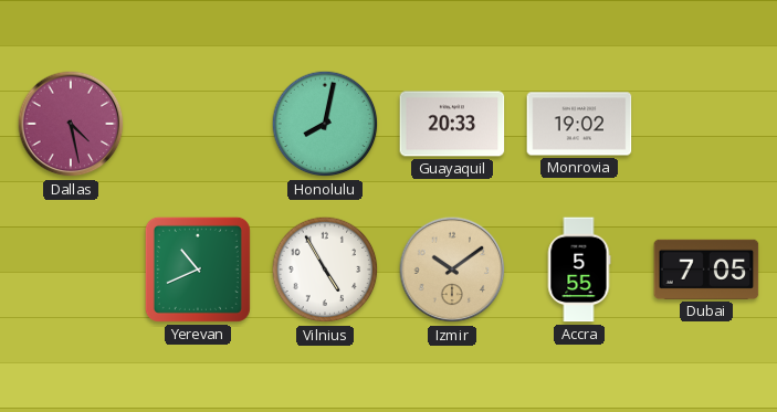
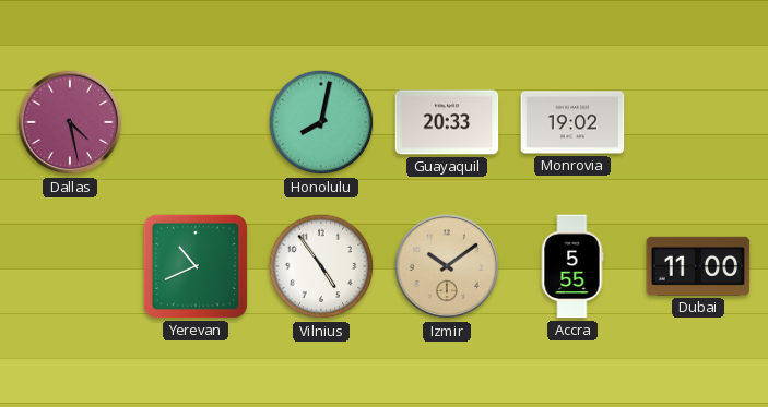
Vilnius: 4:55 -> 4:54
Dubai: 7:05 -> 11:00
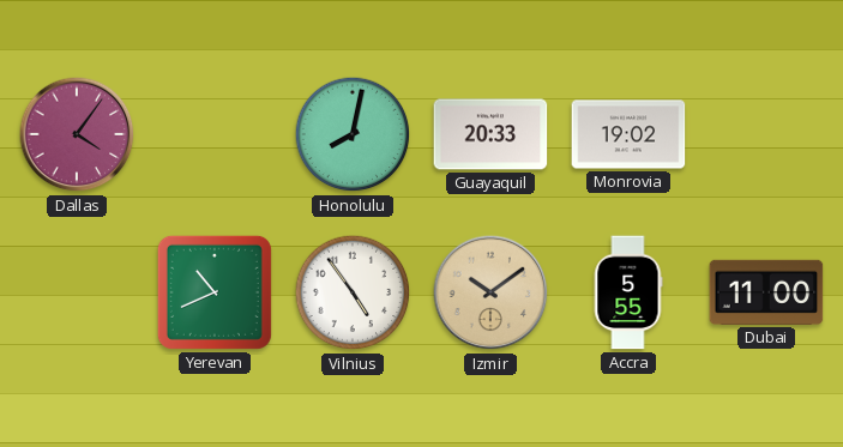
Dallas: 4:28 -> 4:06
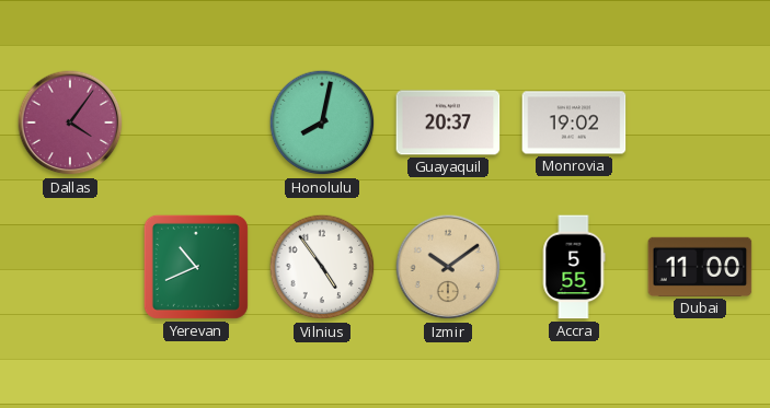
Guayaquil: 20:33 -> 20:37
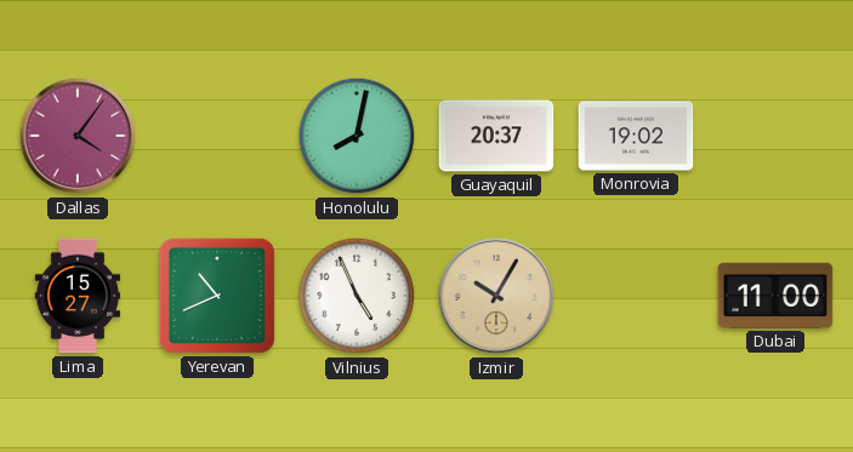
Lima: none -> 15:27
Vilnius: 4:54 -> 4:56
Izmir: 10:09 -> 10:05
Accra: 5:55 -> none
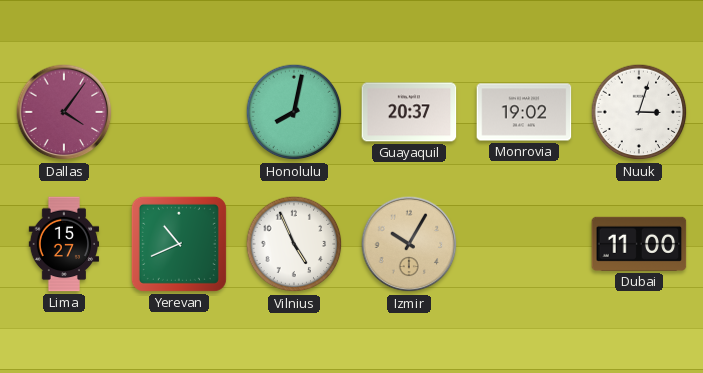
Nuuk: none -> 3:03
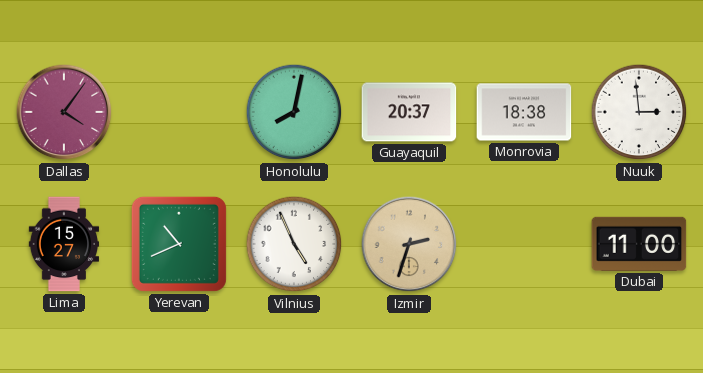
Monrovia: 19:02 -> 18:38
Nuuk: 3:03 -> 2:59
Izmir: 10:05 -> 2:33
